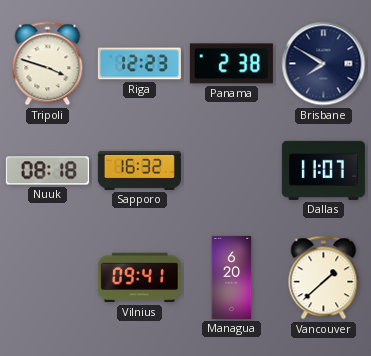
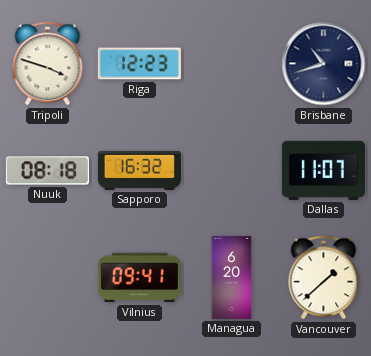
Panama: 2:38 -> none
Brisbane: 7:50 -> 10:42
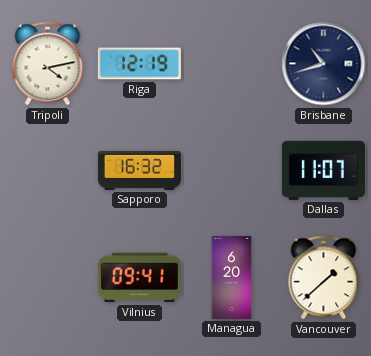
Tripoli: 3:48 -> 4:13
Riga: 12:23 -> 12:19
Nuuk: 08:18 -> none
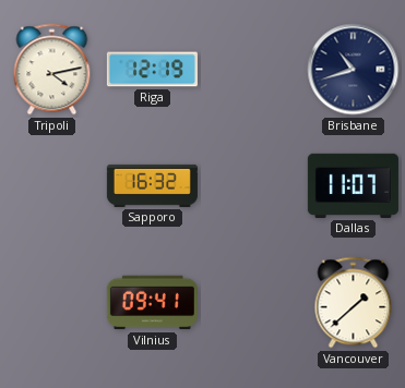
Managua: 6:20 -> none
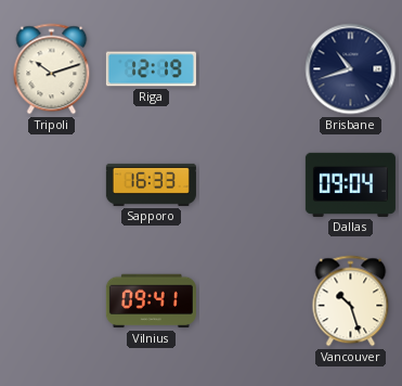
Tripoli: 4:13 -> 10:12
Sapporo: 16:32 -> 16:33
Dallas: 11:07 -> 09:04
Vancouver: 1:38 -> 10:27
